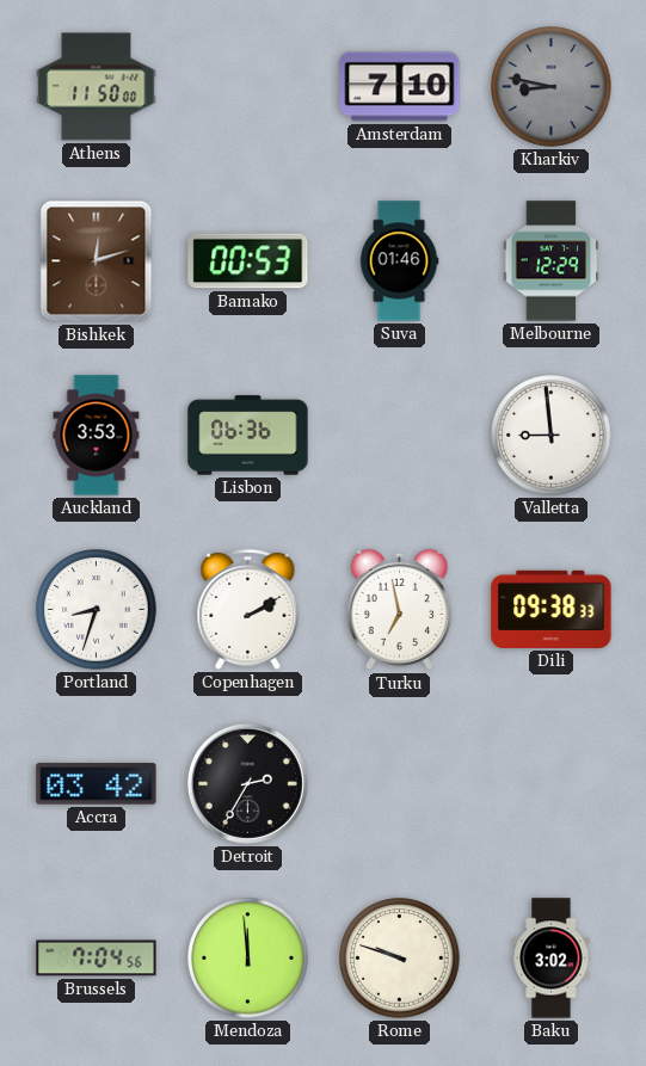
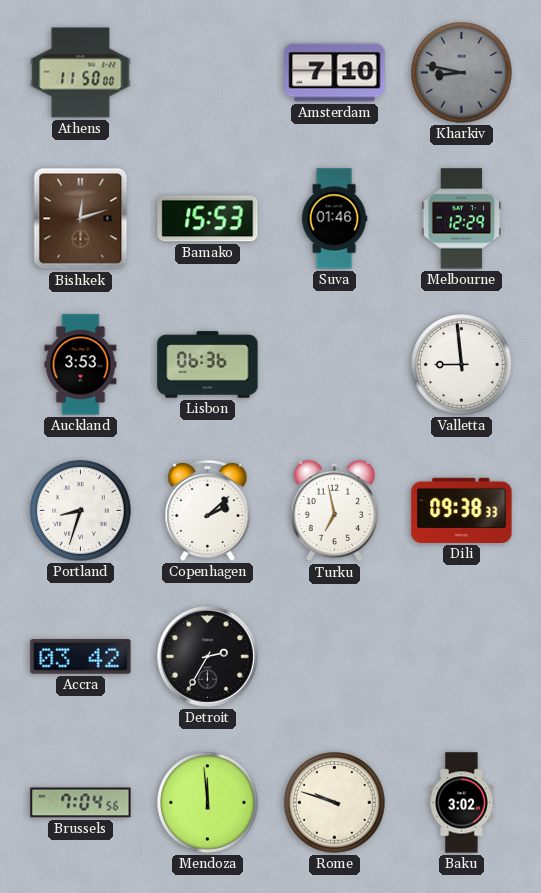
Bamako: 00:53 -> 15:53
Copenhagen: 2:10 -> 2:08
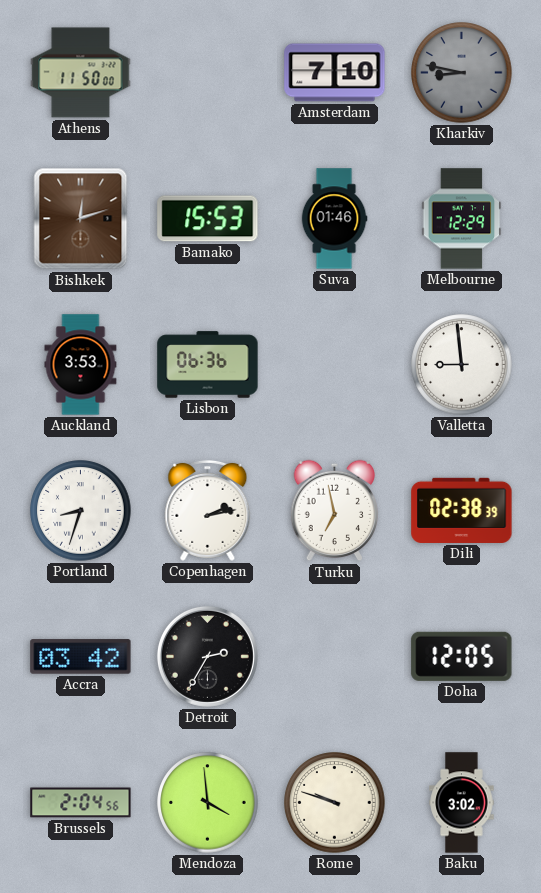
Copenhagen: 2:08 -> 2:13
Dili: 09:38 -> 02:38
Doha: none -> 12:05
Brussels: 7:04 -> 2:04
Mendoza: 11:59 -> 3:59
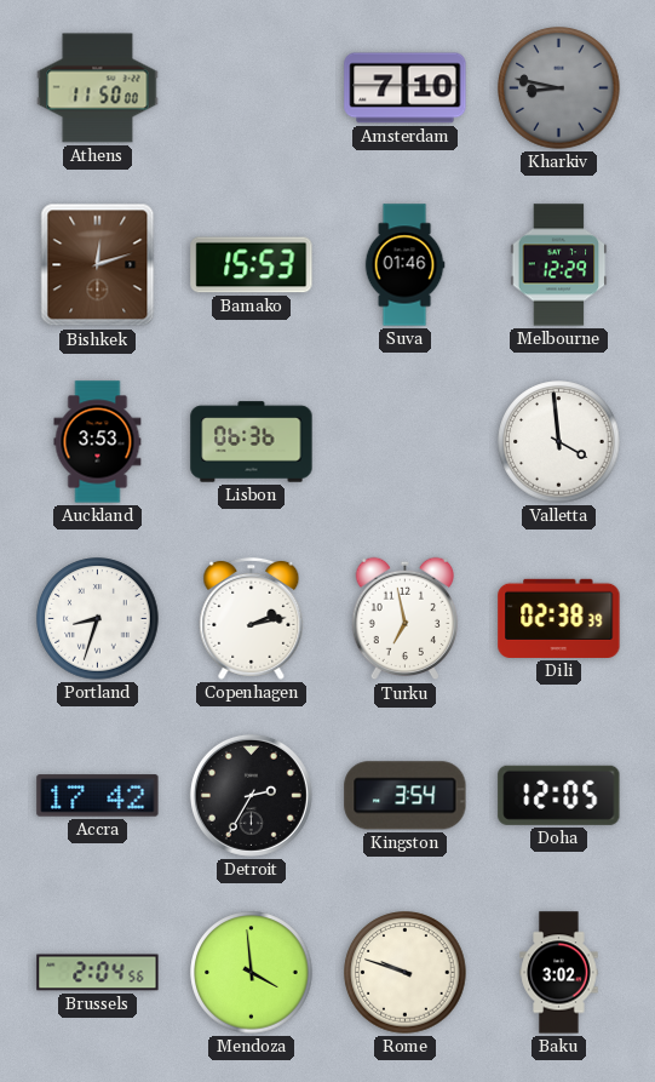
Valletta: 8:59 -> 3:59
Accra: 03:42 -> 17:42
Kingston: none -> 3:54
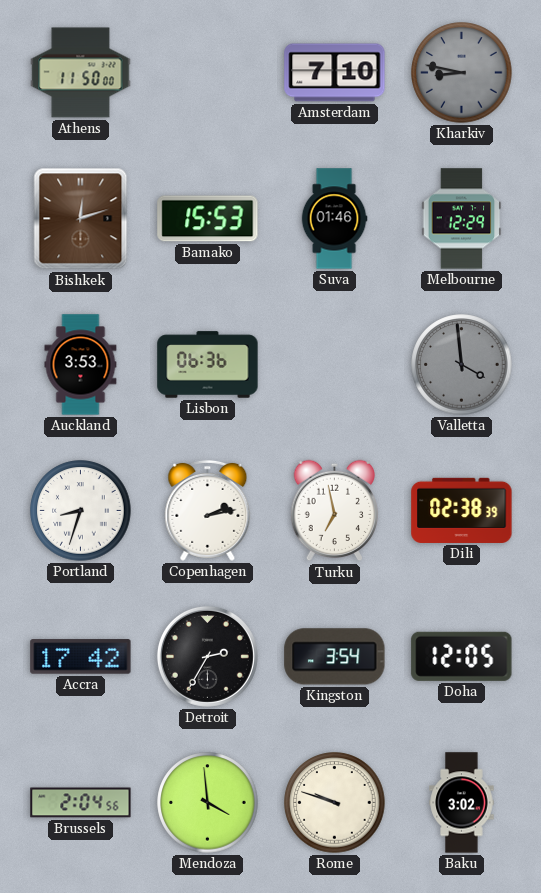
Valletta dial: white -> grey
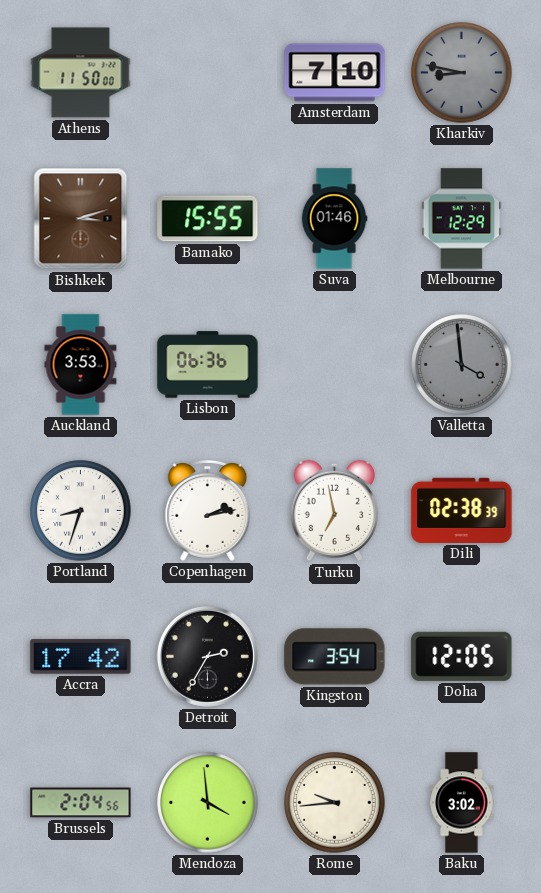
Bishkek: 12:12 -> 3:12
Bamako: 15:53 -> 15:55
Rome: 9:48 -> 9:44
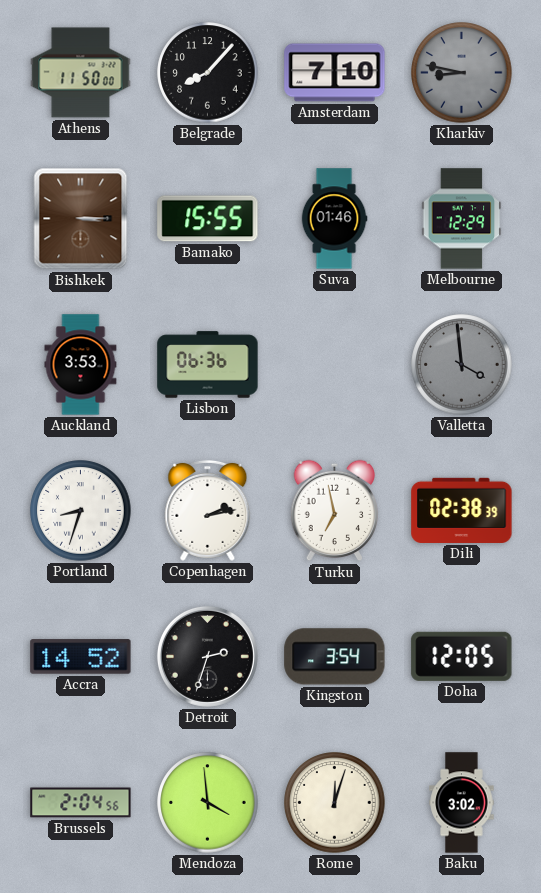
Belgrade: none -> 8:07
Bishkek: 3:12 -> 3:15
Accra: 17:42 -> 14:52
Detroit: 2:35 -> 2:33
Rome: 9:44 -> 12:03
